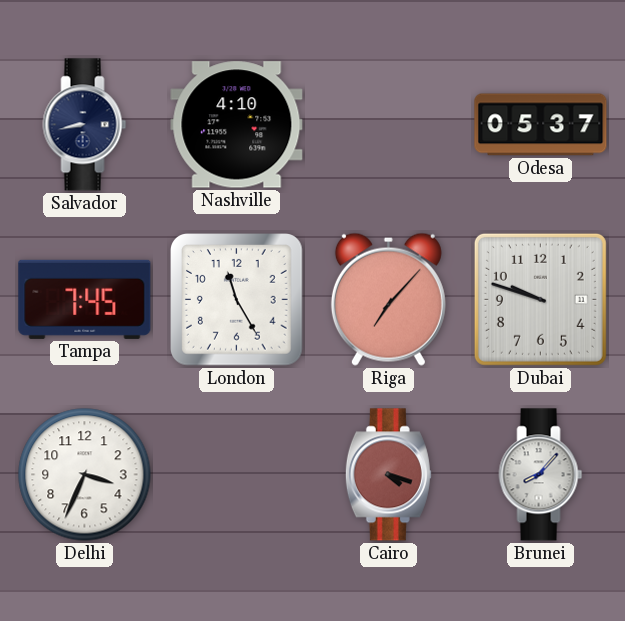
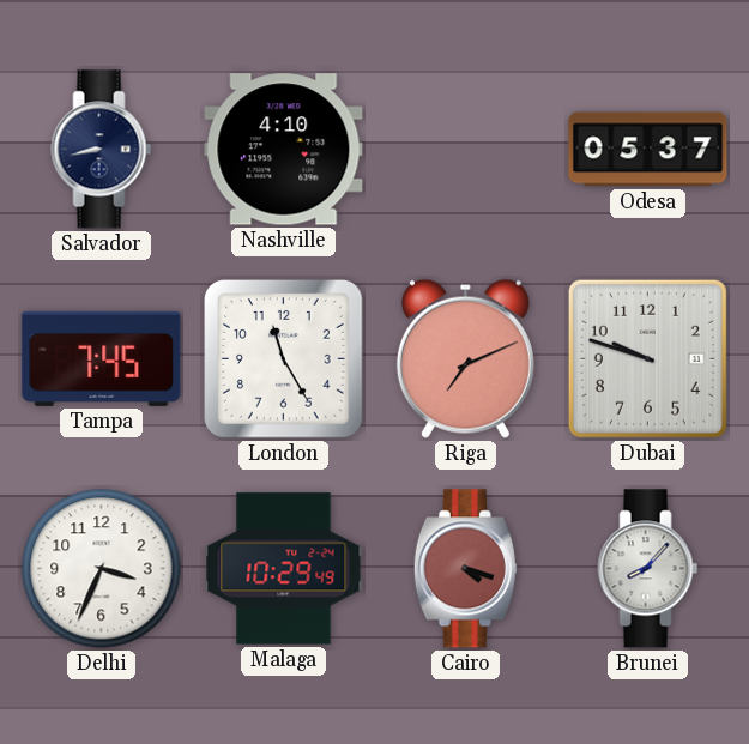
Riga: 7:07 -> 7:11
Malaga: none -> 10:29
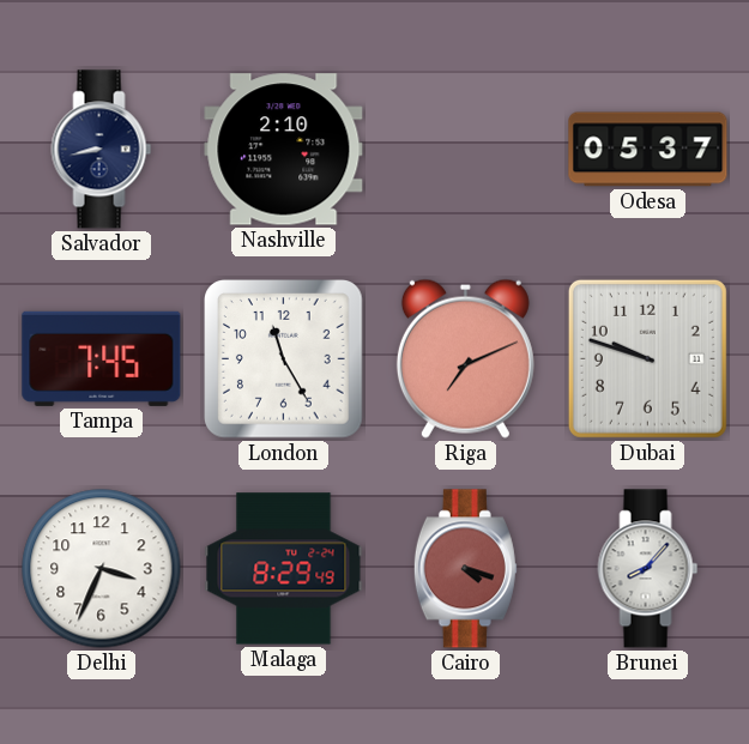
Nashville: 4:10 -> 2:10
Malaga: 10:29 -> 8:29
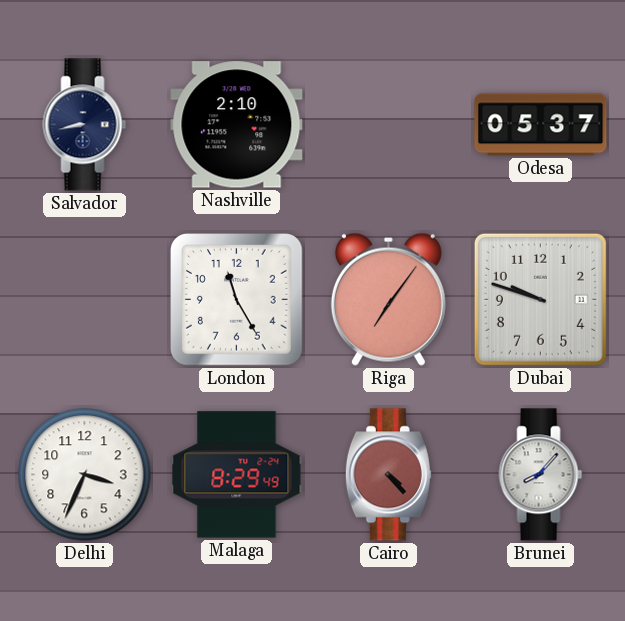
Tampa: 7:45 -> none
Riga: 7:11 -> 7:06
Cairo: 4:18 -> 4:23
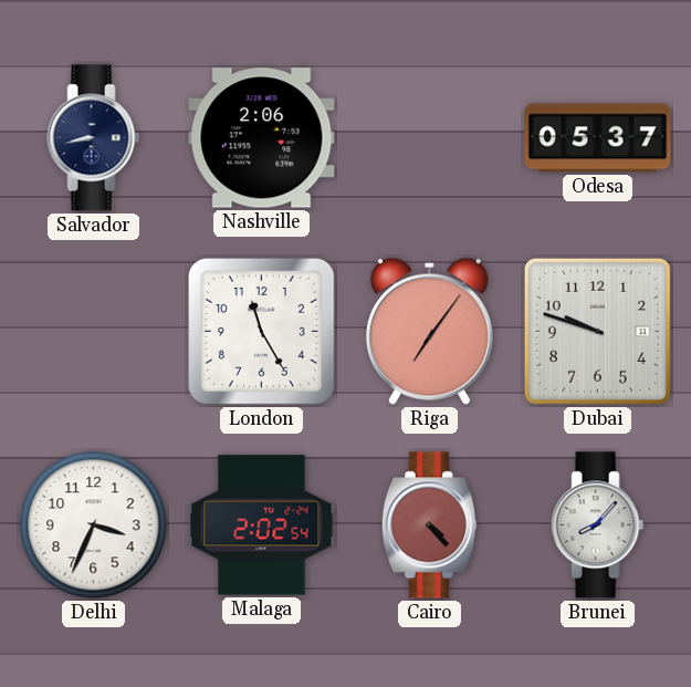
Nashville: 2:10 -> 2:06
Malaga: 8:29 -> 2:02
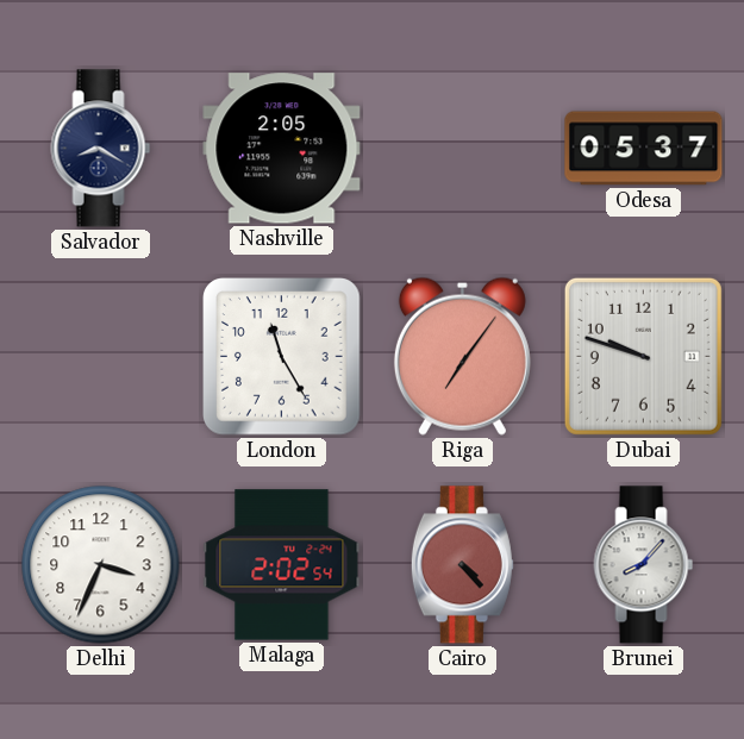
Salvador: 8:43 -> 8:20
Nashville: 2:06 -> 2:05
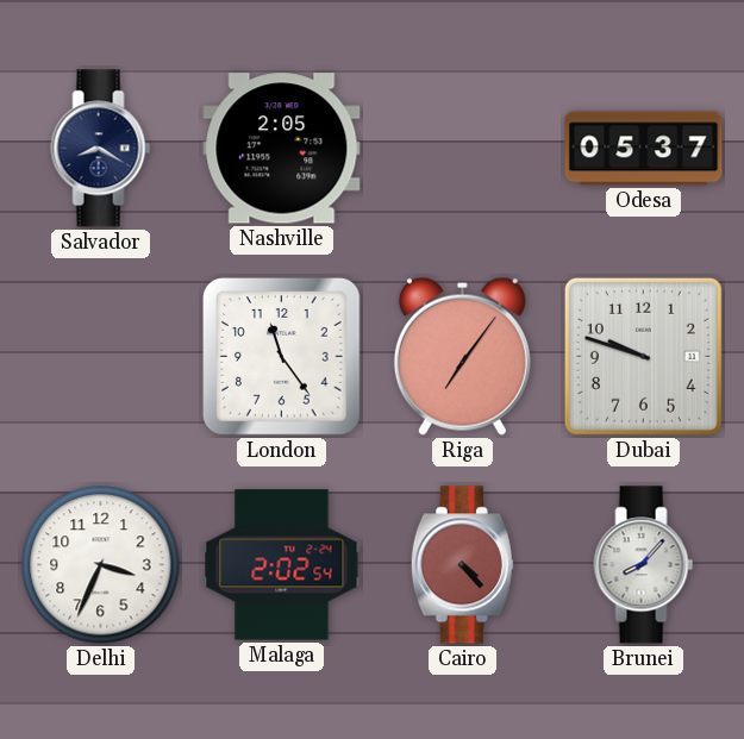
London: 11:25 -> 11:24
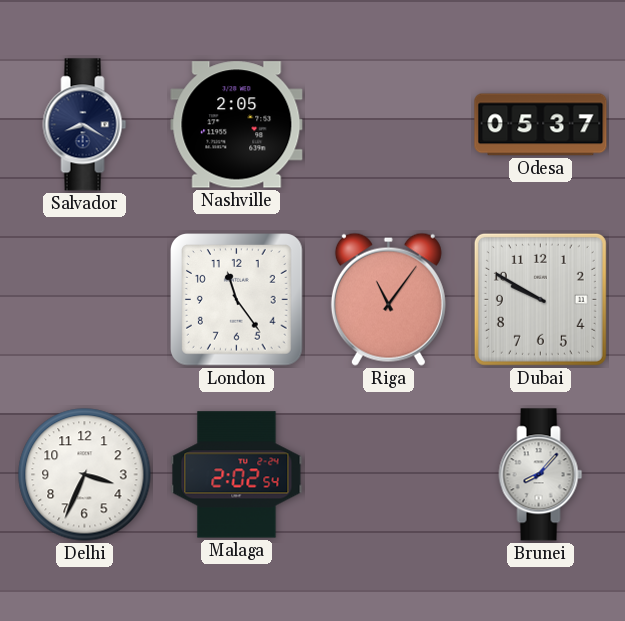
Riga: 7:06 -> 11:06
Dubai: 9:48 -> 9:50
Cairo: 4:23 -> none
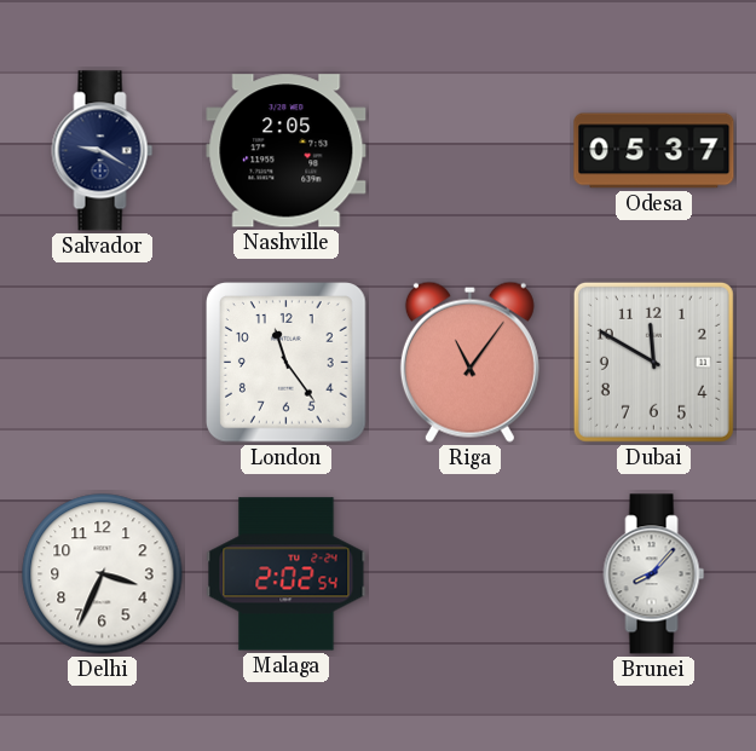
Salvador: 8:20 -> 9:20
Dubai: 9:50 -> 11:50
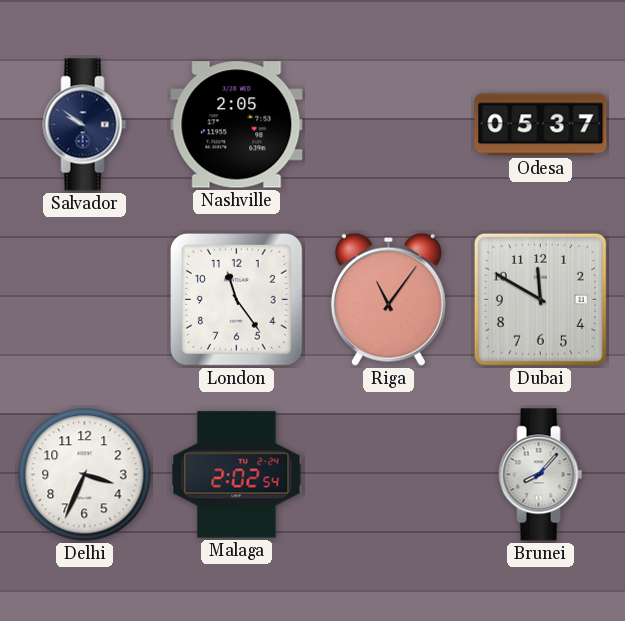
Salvador: 9:20 -> 9:51
